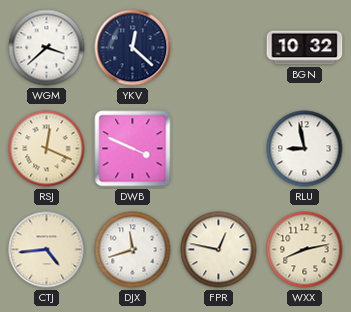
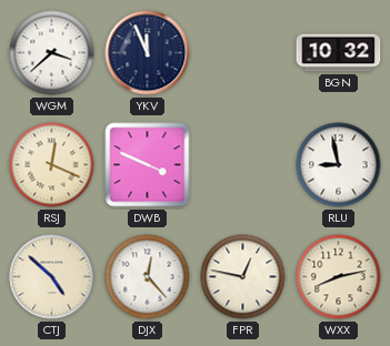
YKV: 12:22 -> 11:56
CTJ: 4:44 -> 4:52
DJX: 11:42 -> 12:23
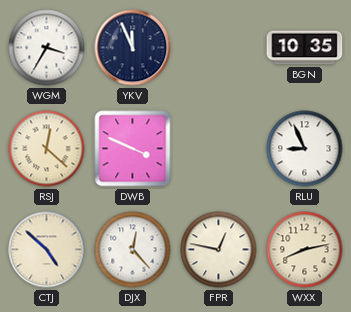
WGM: 3:38 -> 3:35
BGN: 10:32 -> 10:35
RSJ: 12:19 -> 12:22
RLU: 8:58 -> 8:56
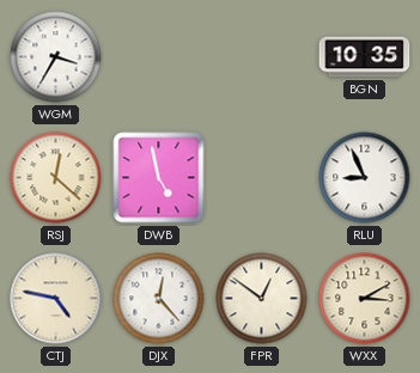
YKV: 11:56 -> none
DWB: 3:49 -> 4:58
CTJ: 4:52 -> 4:47
FPR: 12:47 -> 12:51
WXX: 8:13 -> 3:10
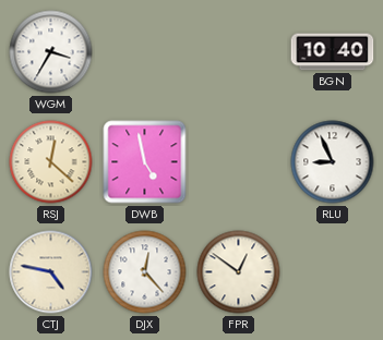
BGN: 10:35 -> 10:40
WXX: 3:10 -> none
